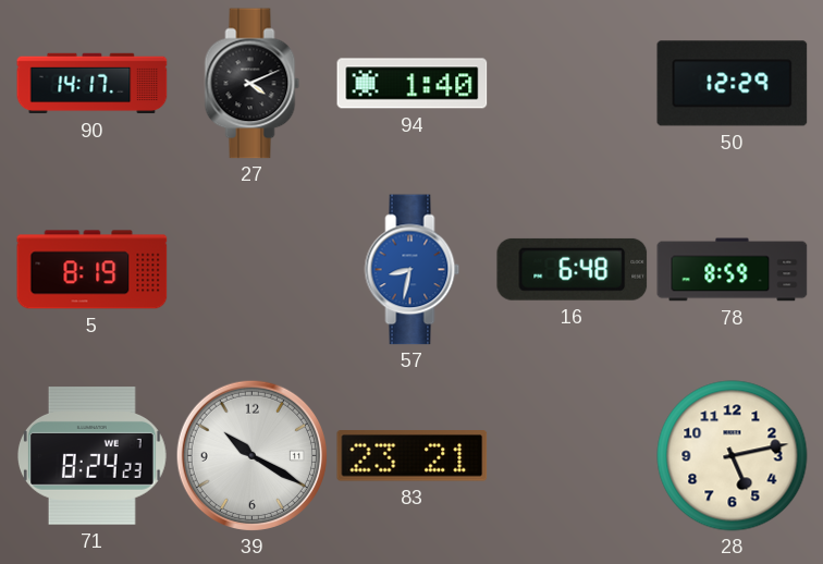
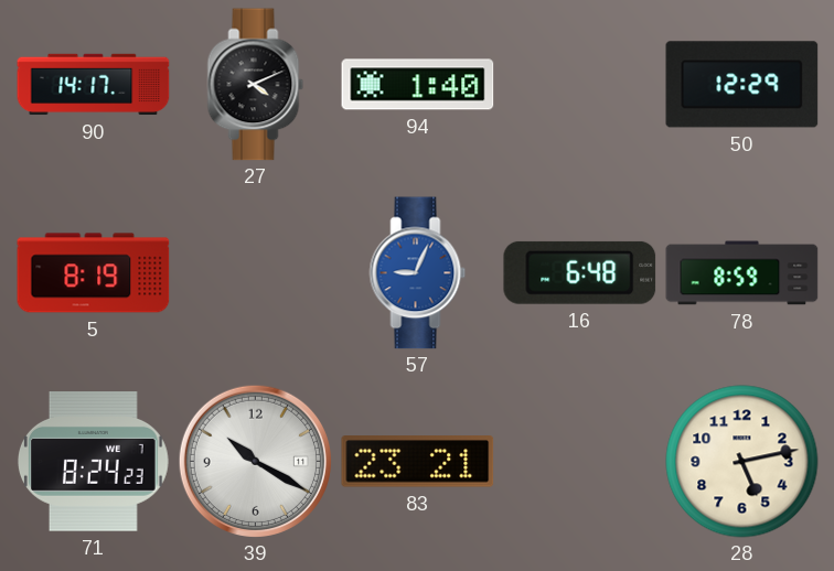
57: 8:32 -> 9:04
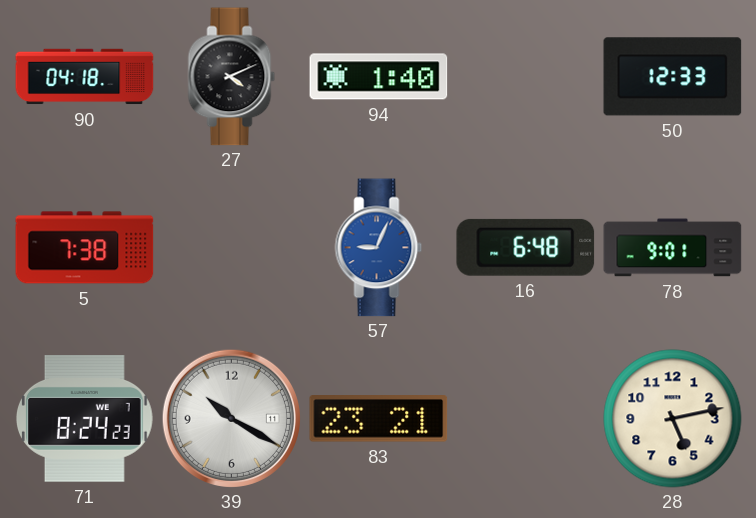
90: 14:17 -> 04:18
50: 12:29 -> 12:33
5: 8:19 -> 7:38
78: 8:59 -> 9:01
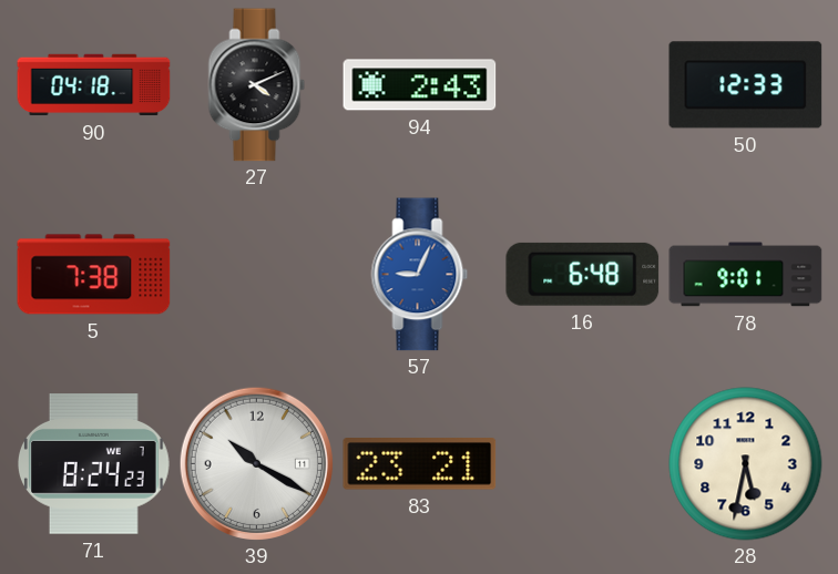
94: 1:40 -> 2:43
28: 5:13 -> 5:32
